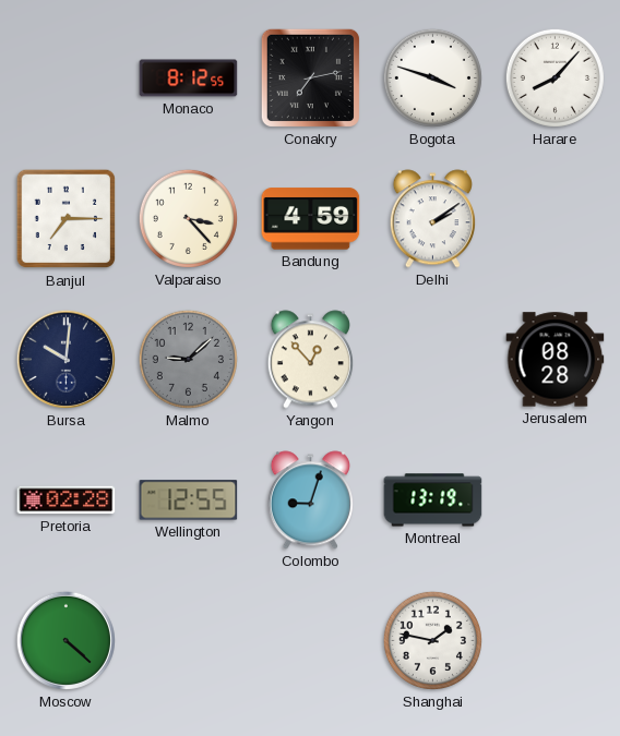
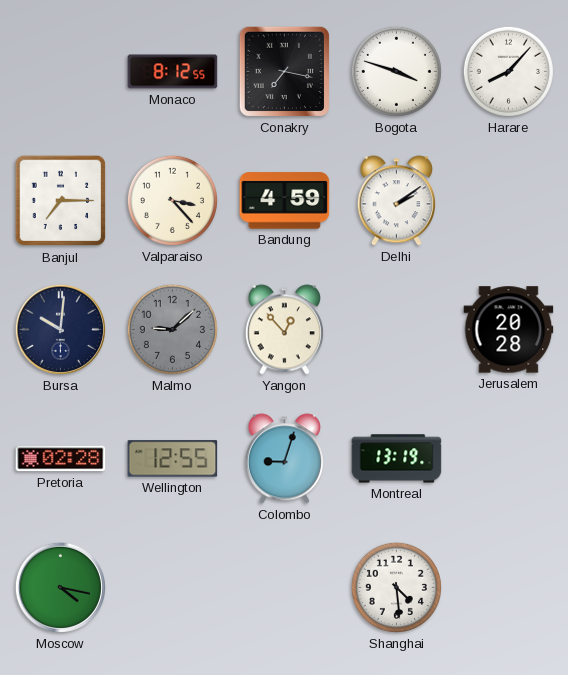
Conakry: 7:13 -> 7:17
Jerusalem: 08:28 -> 20:28
Moscow: 4:22 -> 4:17
Shanghai: 1:47 -> 4:29
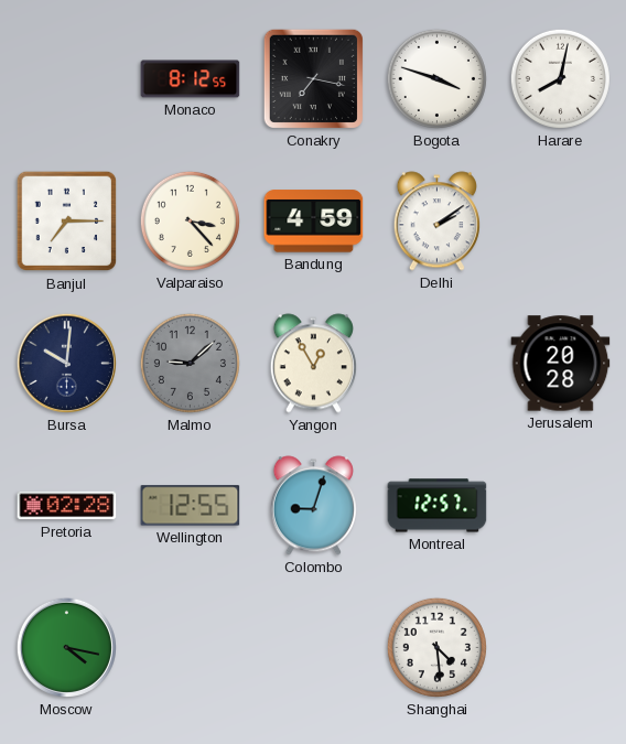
Harare: 8:07 -> 8:02
Yangon: 12:53 -> 12:55
Montreal: 13:19 -> 12:57
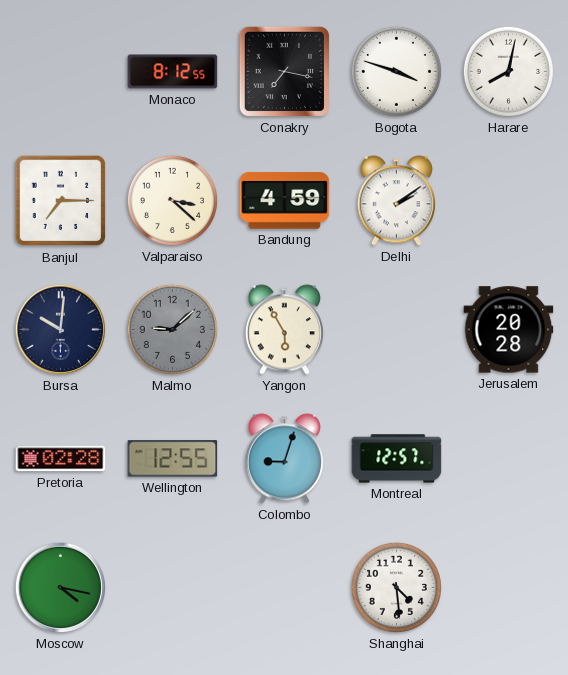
Valparaiso: 3:23 -> 3:22
Yangon: 12:55 -> 5:55
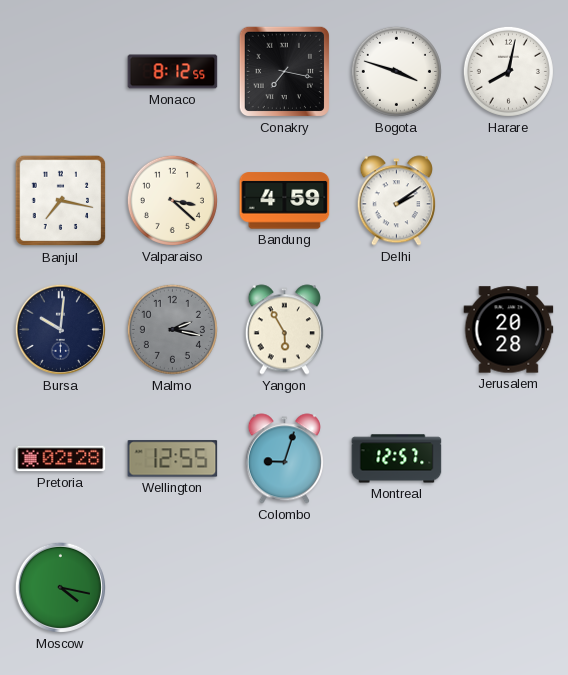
Banjul: 7:15 -> 7:17
Malmo: 9:08 -> 2:17
Shanghai: 4:29 -> none
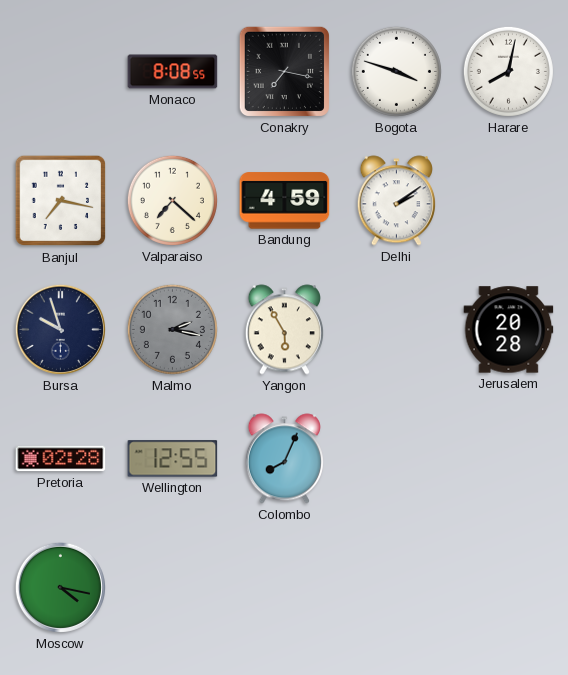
Monaco: 8:12 -> 8:08
Valparaiso: 3:22 -> 7:22
Bursa: 10:01 -> 9:57
Colombo: 9:03 -> 8:04
Montreal: 12:57 -> none
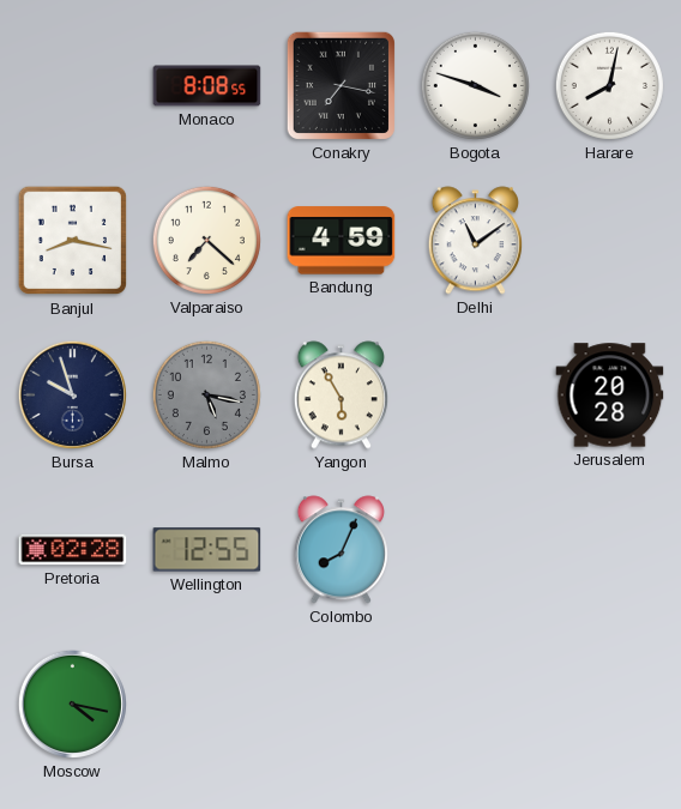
Banjul: 7:17 -> 8:17
Delhi: 2:09 -> 11:09
Malmo: 2:17 -> 5:17
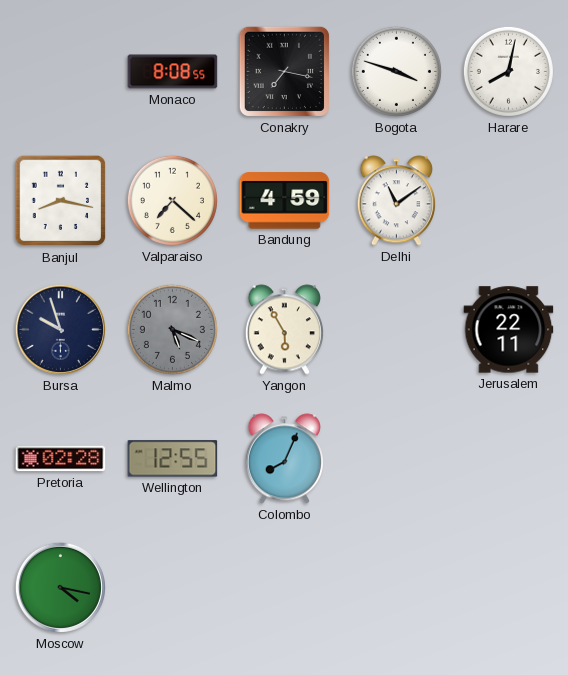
Malmo: 5:17 -> 5:19
Jerusalem: 20:28 -> 22:11
